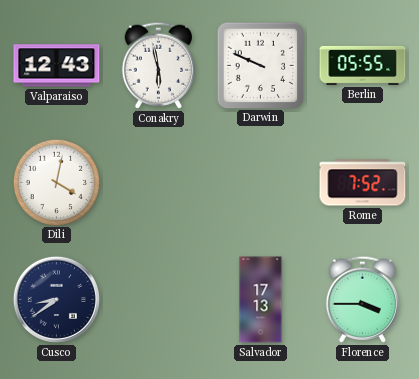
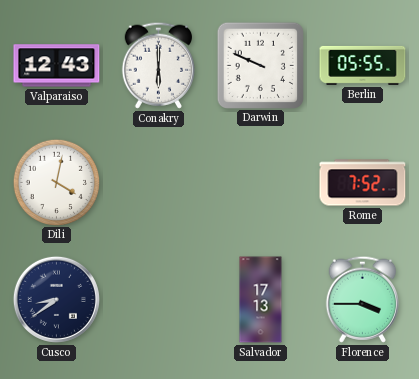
Conakry: 5:58 -> 6:00
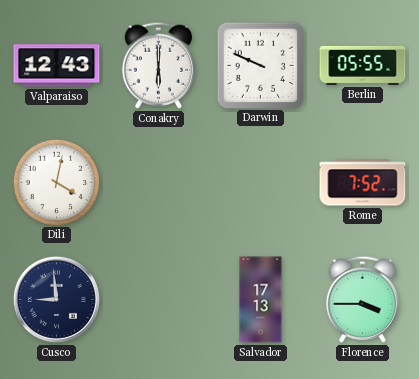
Cusco: 8:39 -> 8:59
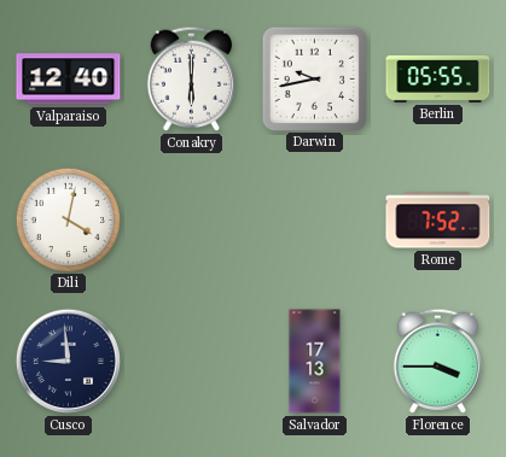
Valparaiso: 12:43 -> 12:40
Darwin: 9:49 -> 9:43
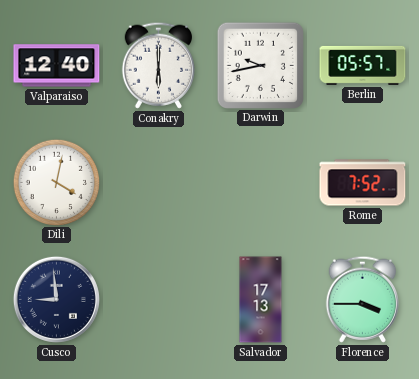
Berlin: 05:55 -> 05:57
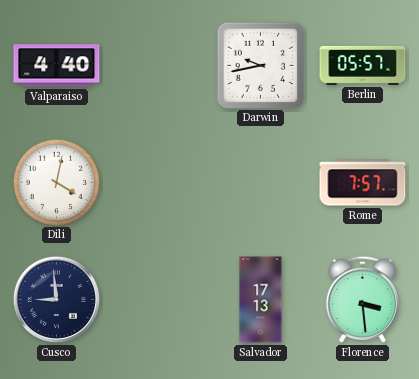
Valparaiso: 12:40 -> 4:40
Conakry: 6:00 -> none
Rome: 7:52 -> 7:57
Florence: 3:45 -> 3:29
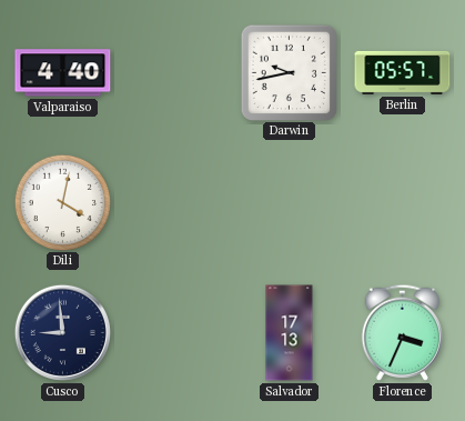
Rome: 7:57 -> none
Florence: 3:29 -> 3:34
